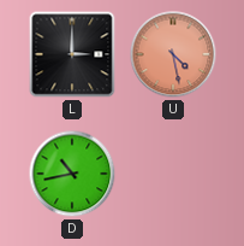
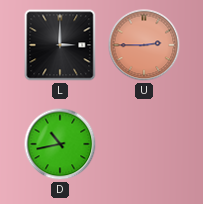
U: 4:28 -> 2:45
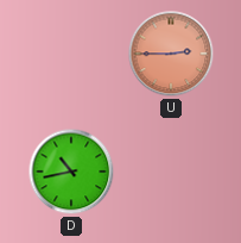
L: 3:00 -> none
